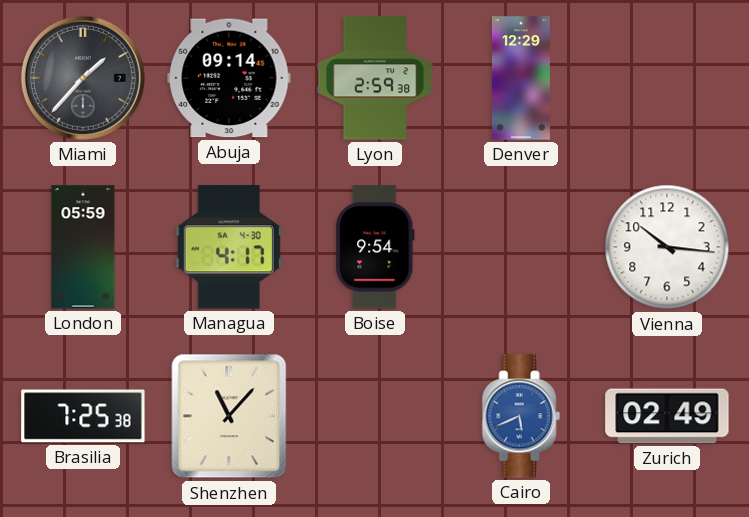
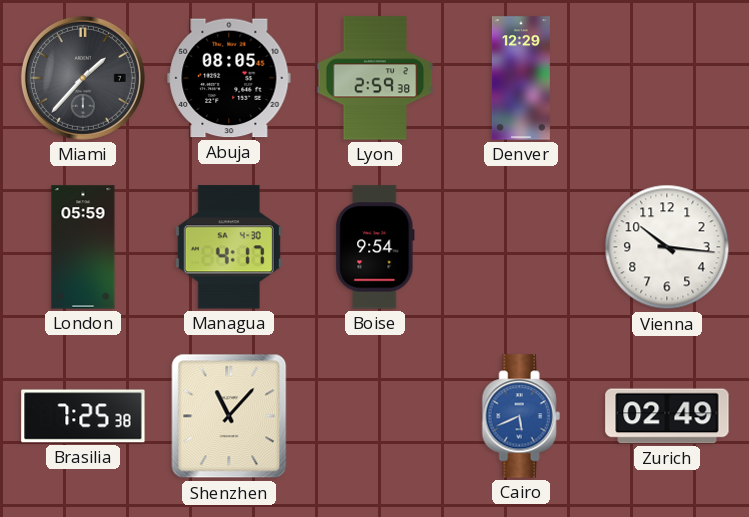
Abuja: 09:14 -> 08:05
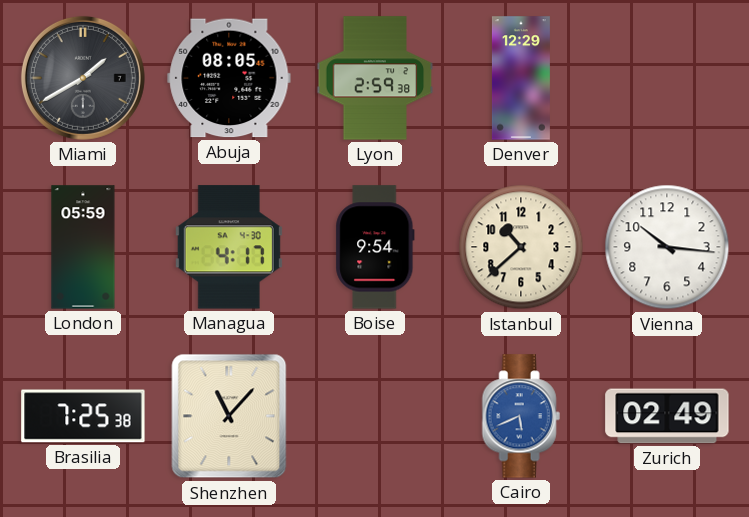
Miami: 1:37 -> 1:40
Istanbul: none -> 10:38
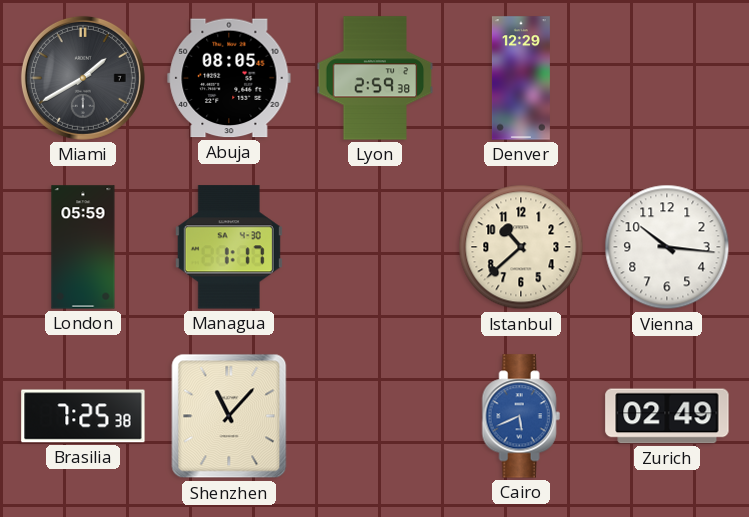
Managua: 4:17 -> 1:17
Boise: 9:54 -> none
